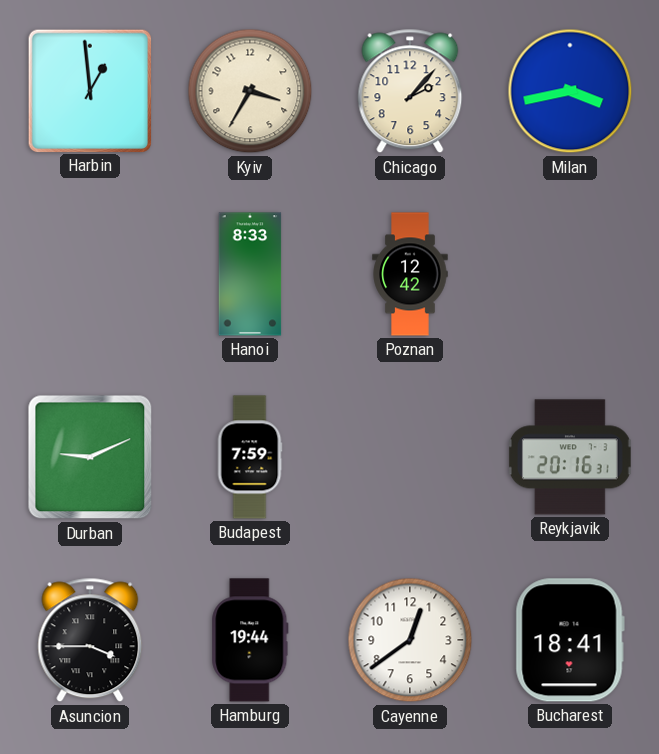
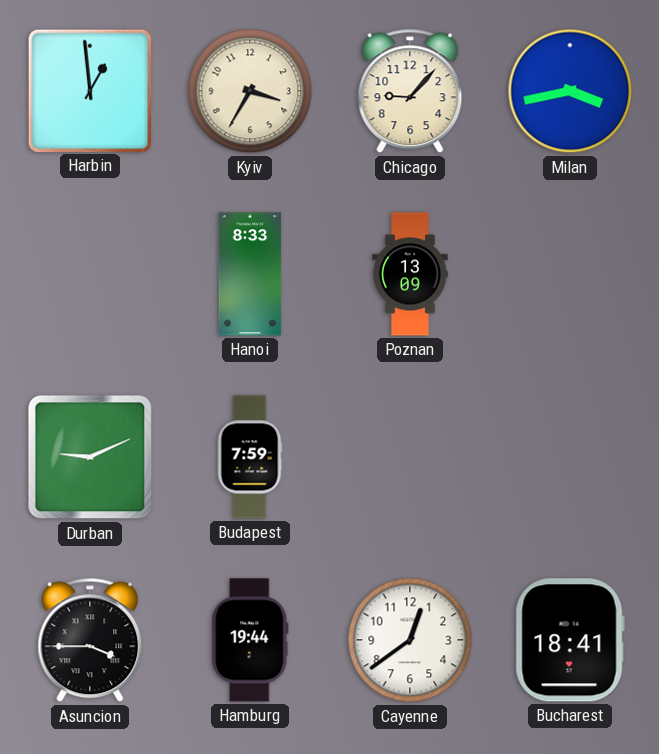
Chicago: 2:07 -> 9:07
Poznan: 12:42 -> 13:09
Reykjavik: 20:16 -> none
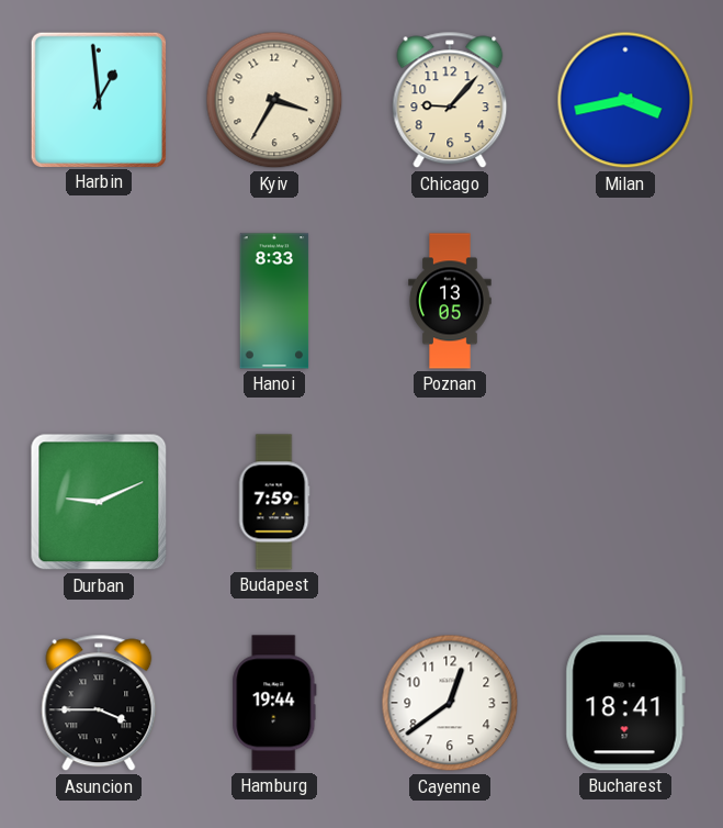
Poznan: 13:09 -> 13:05
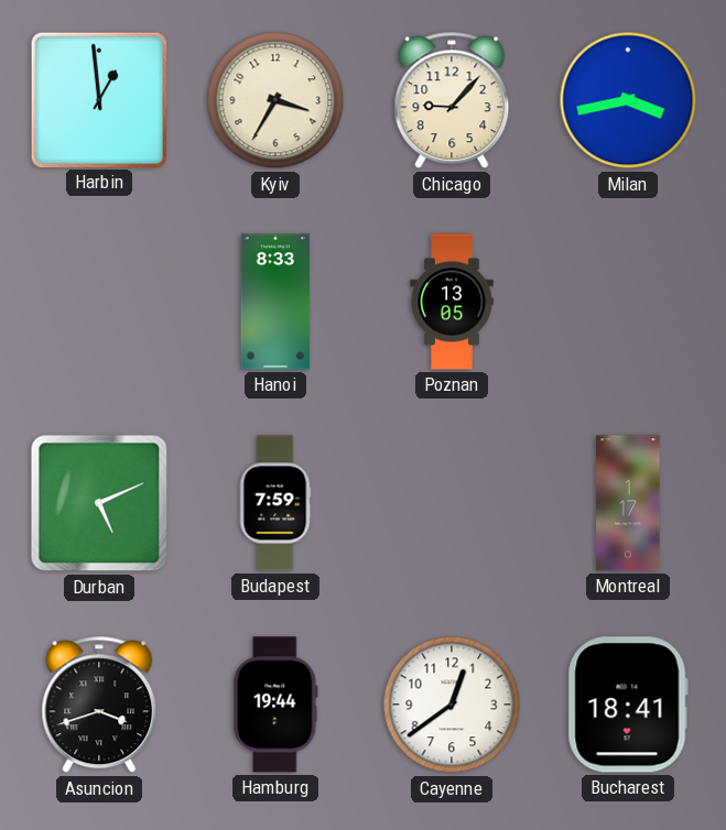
Durban: 9:11 -> 5:11
Montreal: none -> 1:17
Asuncion: 3:45 -> 3:42
